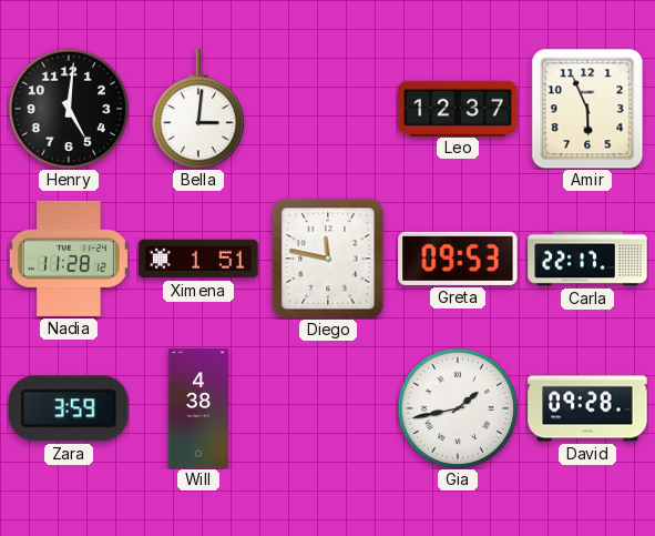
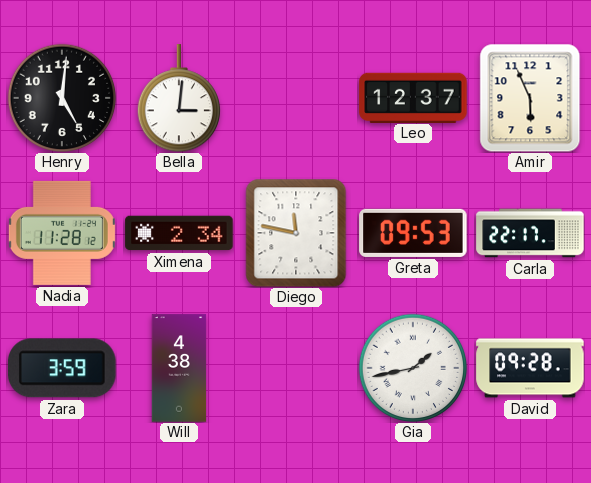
Ximena: 1:51 -> 2:34
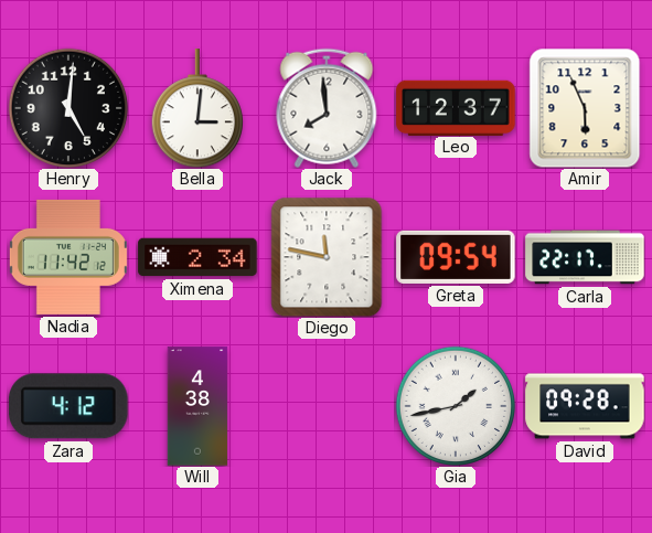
Jack: none -> 7:59
Nadia: 11:28 -> 11:42
Greta: 09:53 -> 09:54
Zara: 3:59 -> 4:12
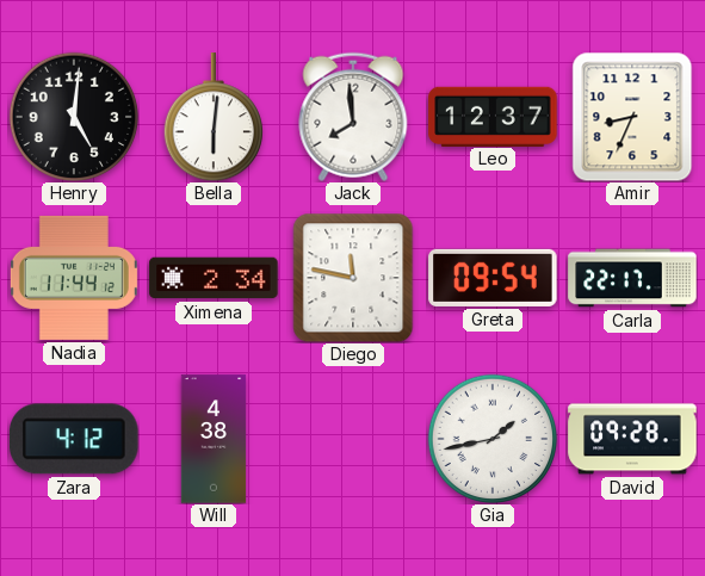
Bella: 3:01 -> 6:01
Amir: 5:56 -> 8:34
Nadia: 11:42 -> 11:44
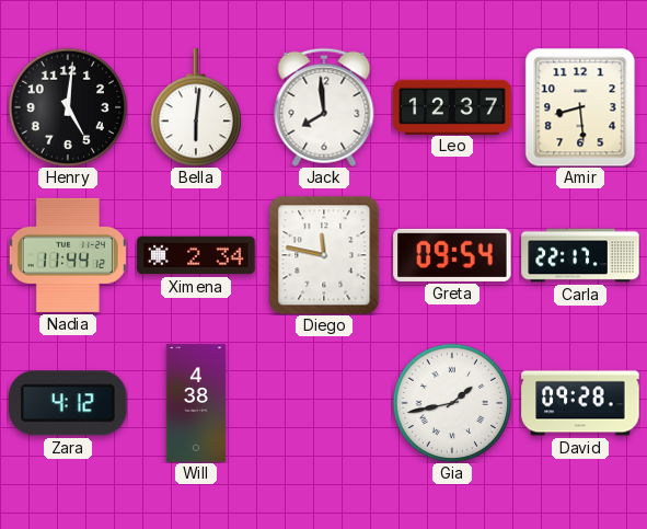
Amir: 8:34 -> 8:29
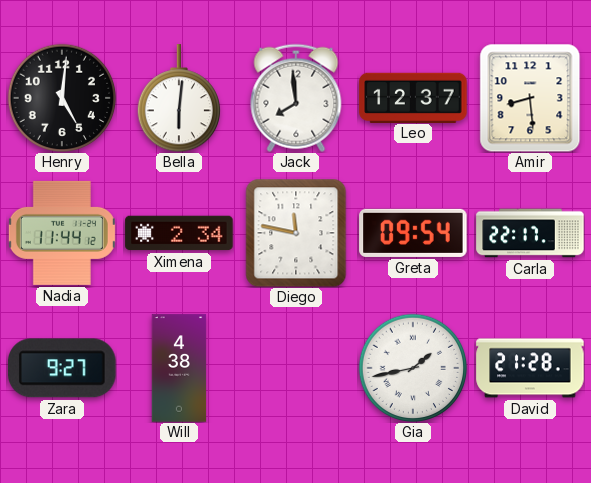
Zara: 4:12 -> 9:27
David: 09:28 -> 21:28
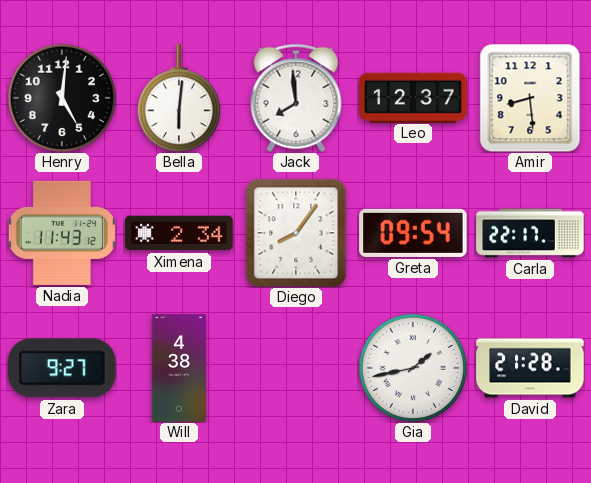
Nadia: 11:44 -> 11:43
Diego: 11:47 -> 8:06
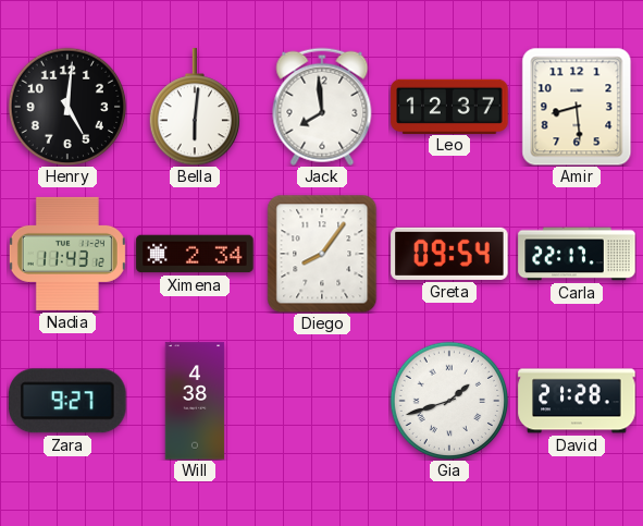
Gia: 1:43 -> 1:42
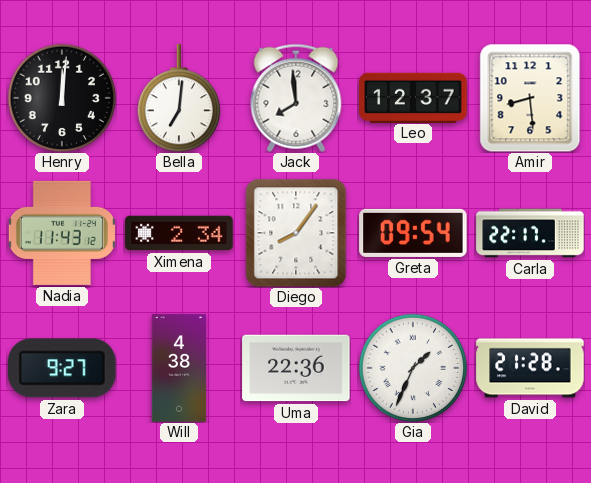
Henry: 5:01 -> 12:01
Bella: 6:01 -> 7:01
Uma: none -> 22:36
Gia: 1:42 -> 1:34
